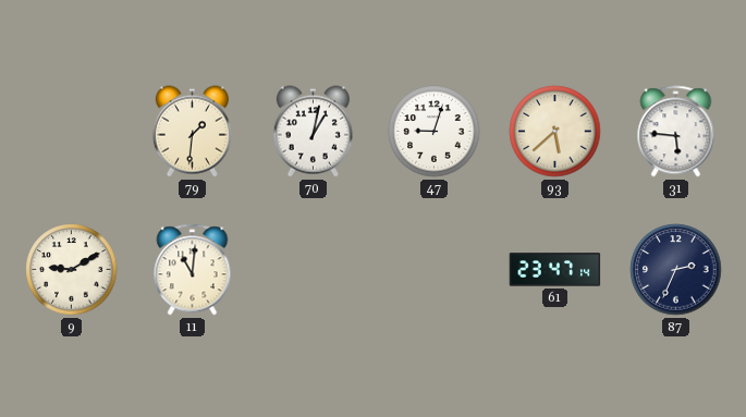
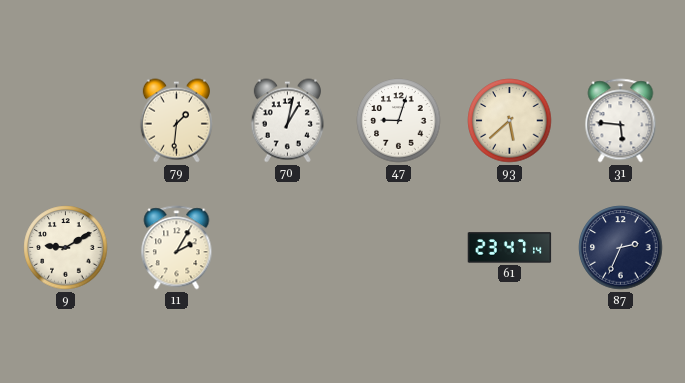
11: 11:01 -> 2:05
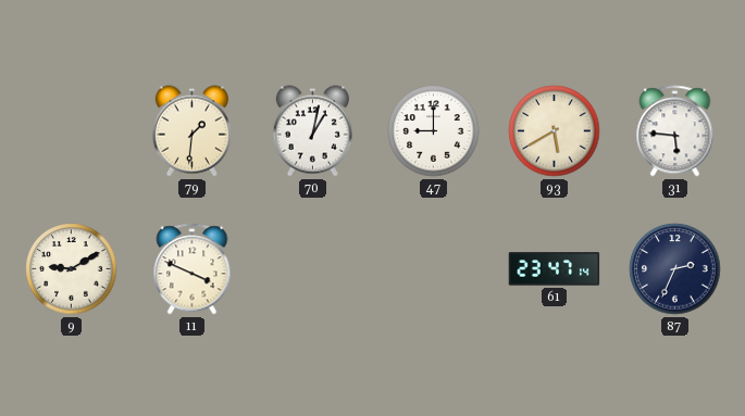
47: 9:03 -> 9:00
93: 5:38 -> 5:40
11: 2:05 -> 3:49
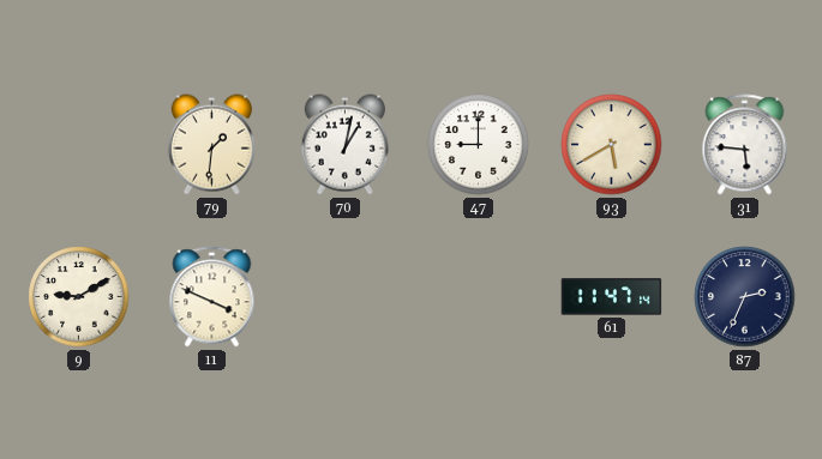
61: 23:47 -> 11:47
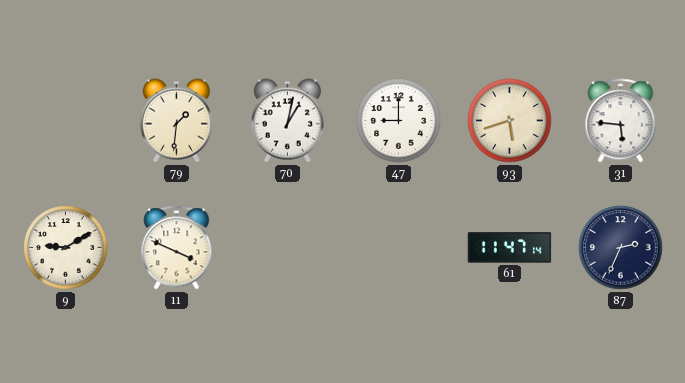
93: 5:40 -> 5:42
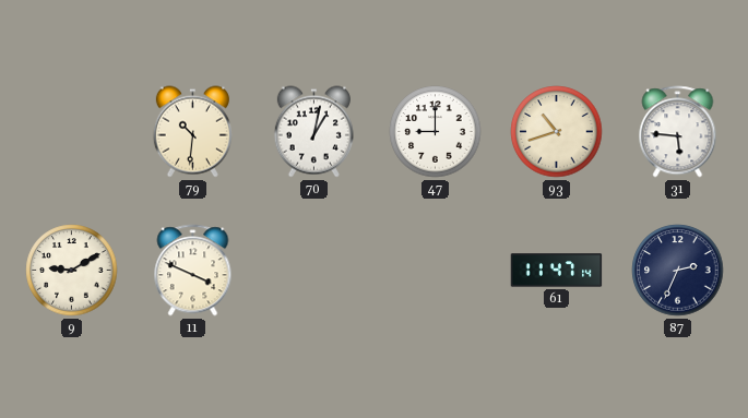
79: 1:31 -> 10:31
93: 5:42 -> 10:42
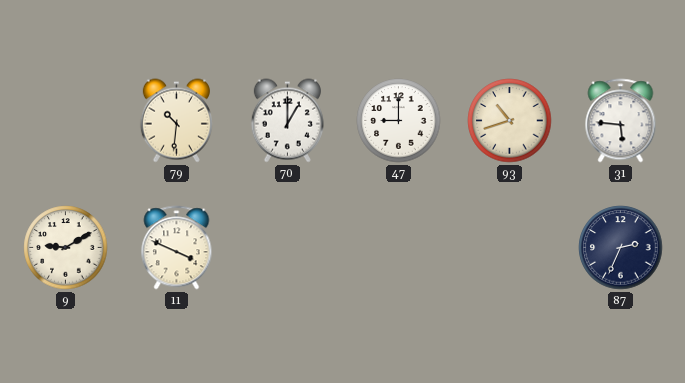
70: 1:02 -> 1:00
61: 11:47 -> none
